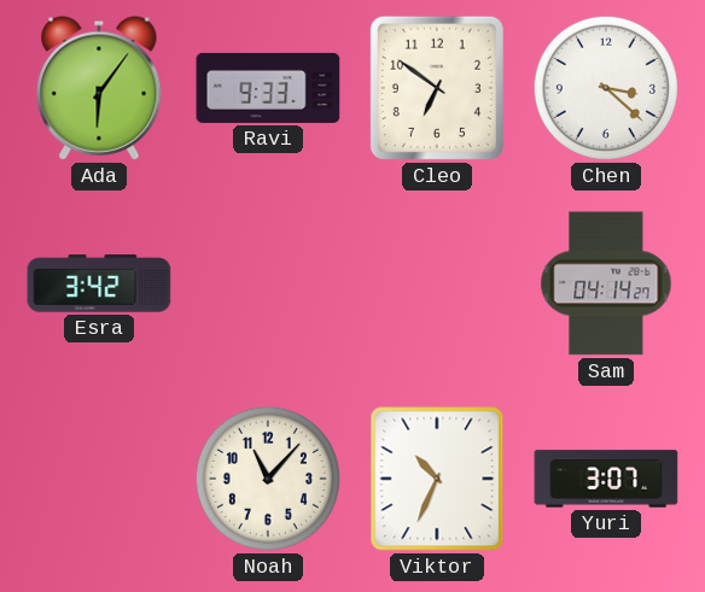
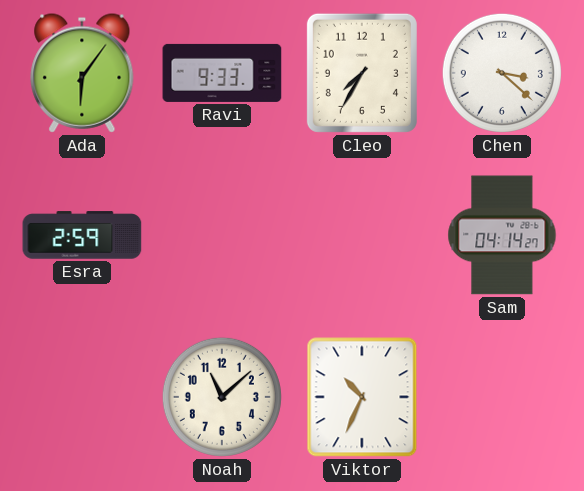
Cleo: 6:51 -> 7:35
Esra: 3:42 -> 2:59
Noah: 11:07 -> 11:08
Yuri: 3:07 -> none
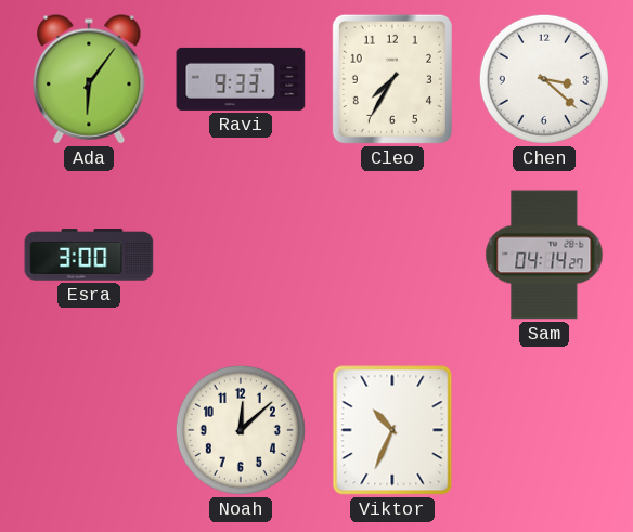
Esra: 2:59 -> 3:00
Noah: 11:08 -> 12:08
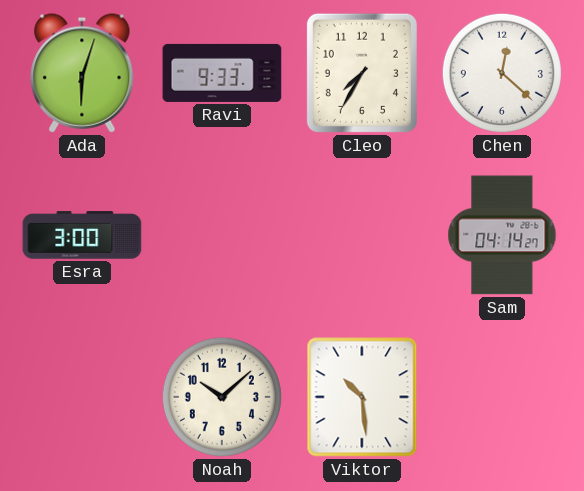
Ada: 6:06 -> 6:03
Chen: 3:22 -> 12:22
Noah: 12:08 -> 10:08
Viktor: 10:34 -> 10:29
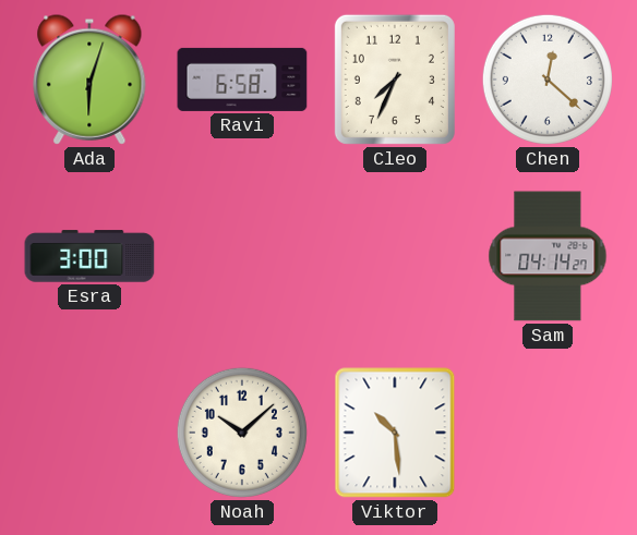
Ravi: 9:33 -> 6:58
Cleo: 7:35 -> 7:34
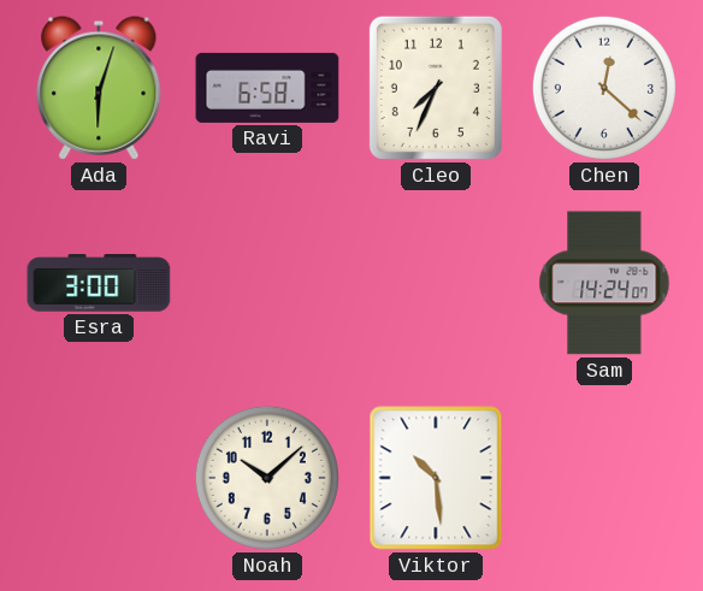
Sam: 04:14 -> 14:24
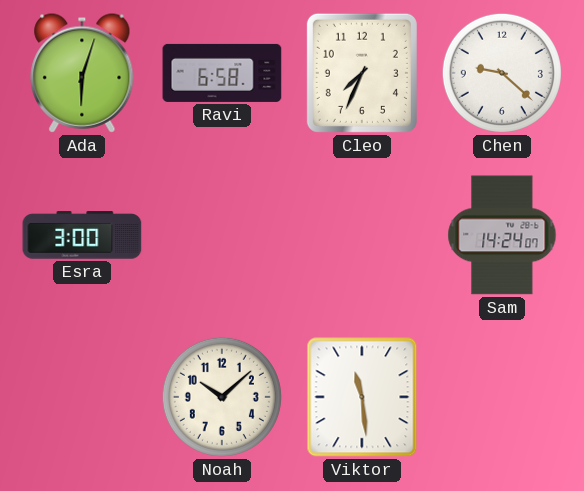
Chen: 12:22 -> 9:22
Viktor: 10:29 -> 11:29
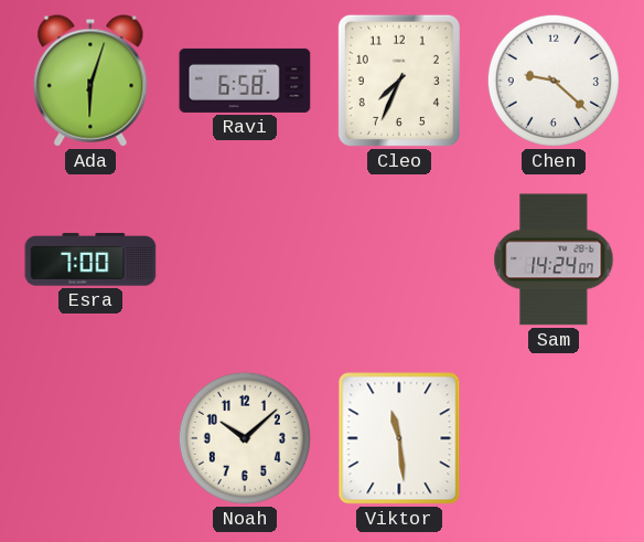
Esra: 3:00 -> 7:00
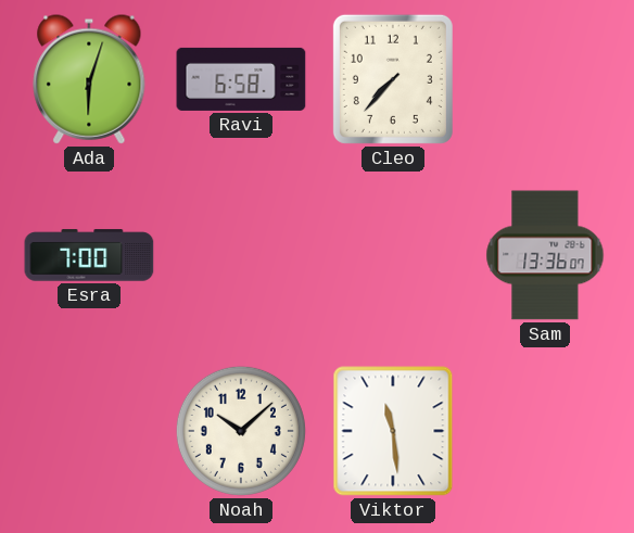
Cleo: 7:34 -> 7:37
Chen: 9:22 -> none
Sam: 14:24 -> 13:36
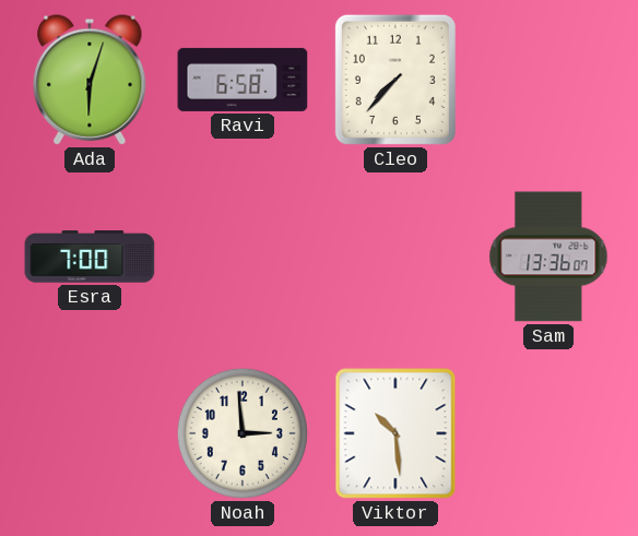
Noah: 10:08 -> 2:59
Viktor: 11:29 -> 10:29
